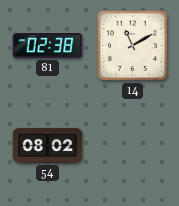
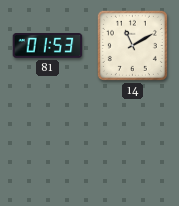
81: 02:38 -> 01:53
54: 08:02 -> none
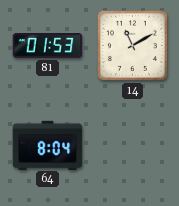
64: none -> 8:04
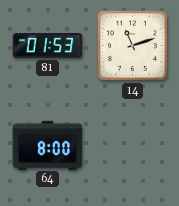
14: 11:10 -> 11:12
64: 8:04 -> 8:00
